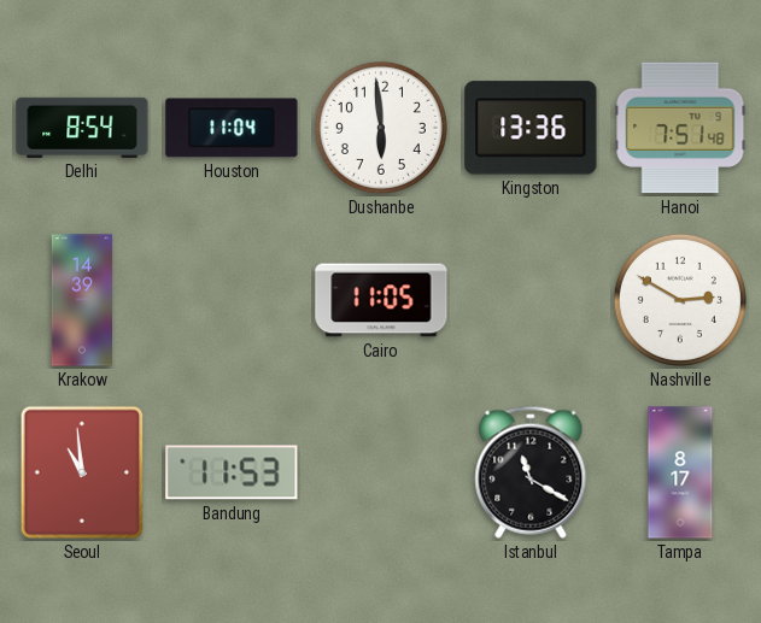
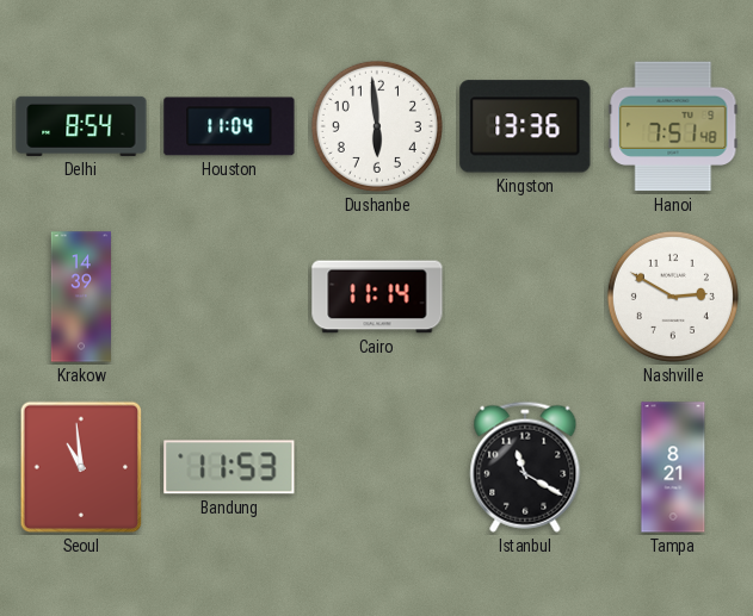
Cairo: 11:05 -> 11:14
Tampa: 8:17 -> 8:21
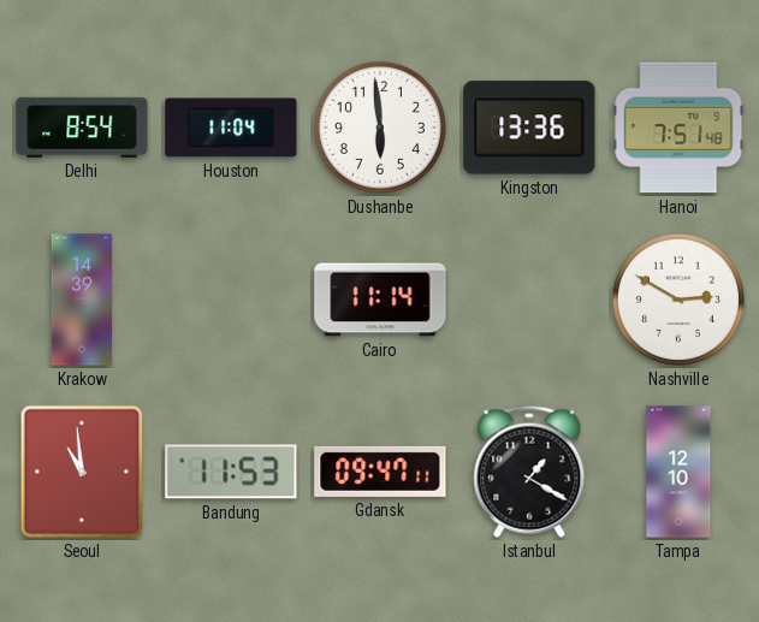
Gdansk: none -> 09:47
Istanbul: 11:20 -> 1:20
Tampa: 8:21 -> 12:10
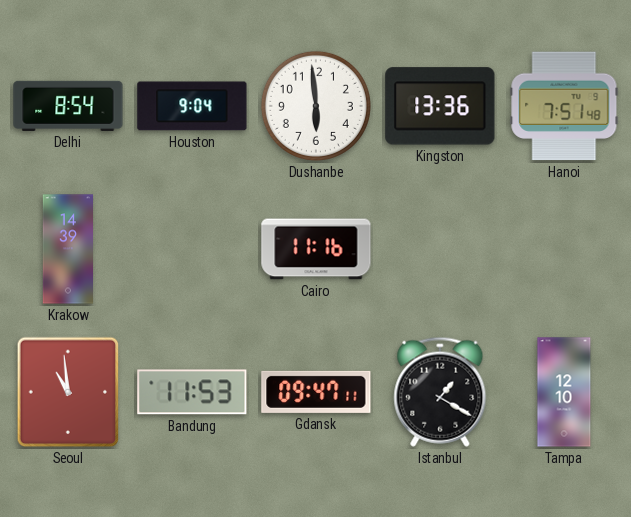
Houston: 11:04 -> 9:04
Cairo: 11:14 -> 11:16
Nashville: 2:50 -> none
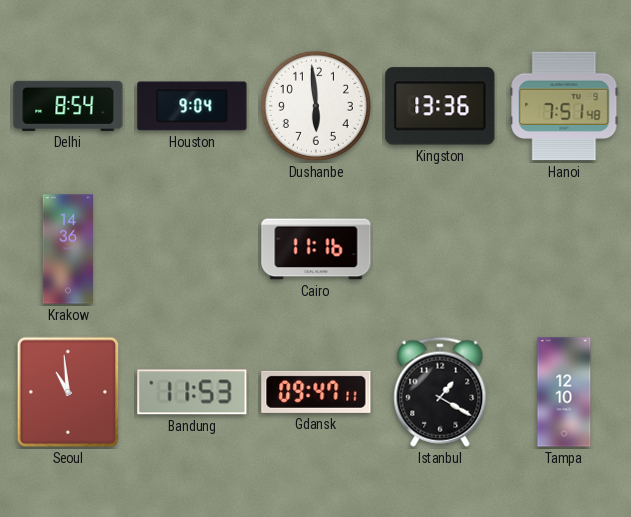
Krakow: 14:39 -> 14:36
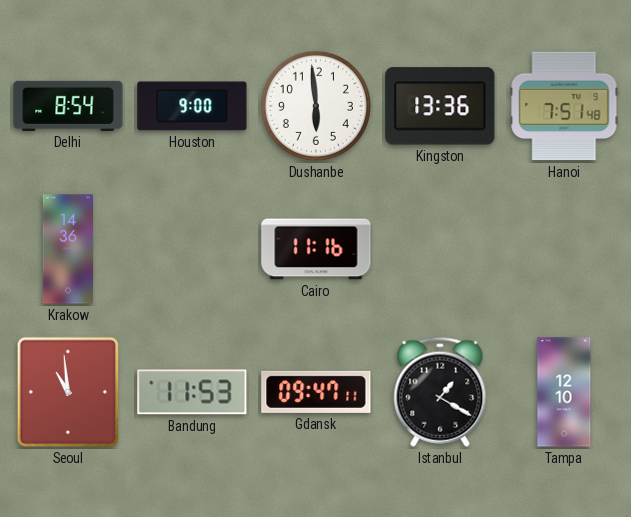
Houston: 9:04 -> 9:00
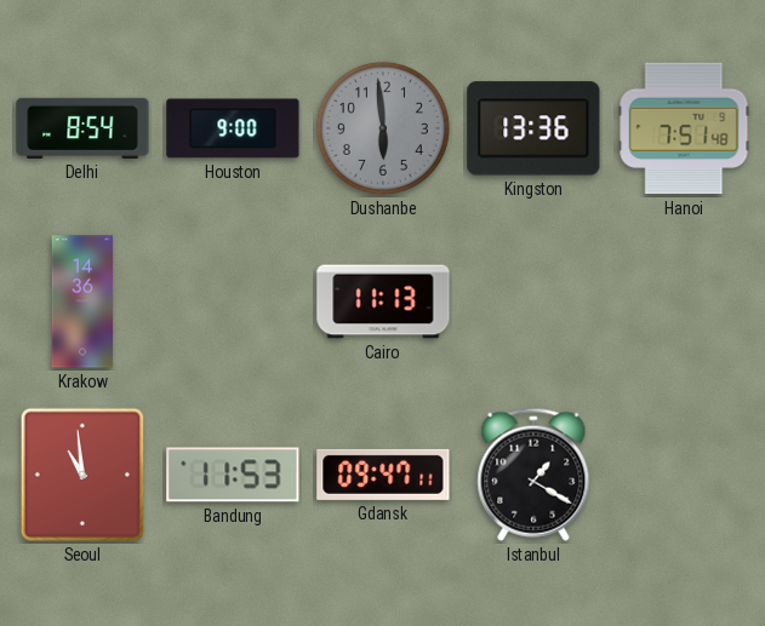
Dushanbe dial: white -> grey
Cairo: 11:16 -> 11:13
Tampa: 12:10 -> none
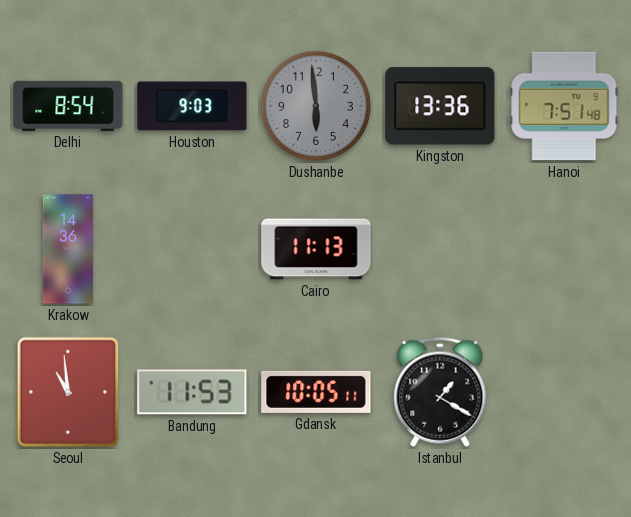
Houston: 9:00 -> 9:03
Gdansk: 09:47 -> 10:05
